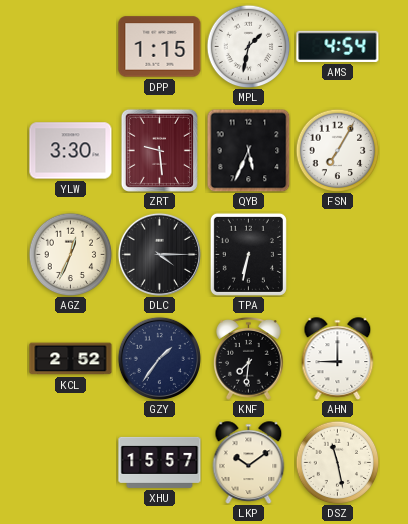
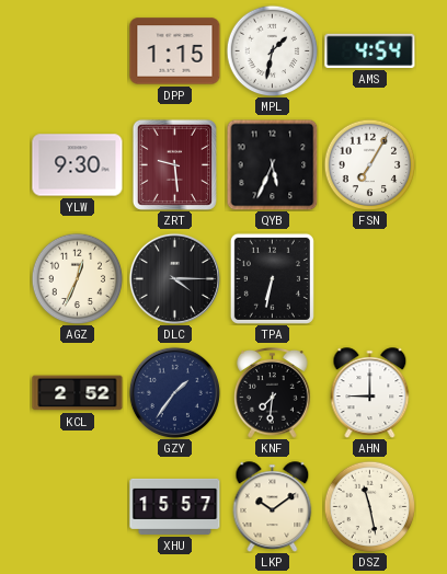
YLW: 3:30 -> 9:30
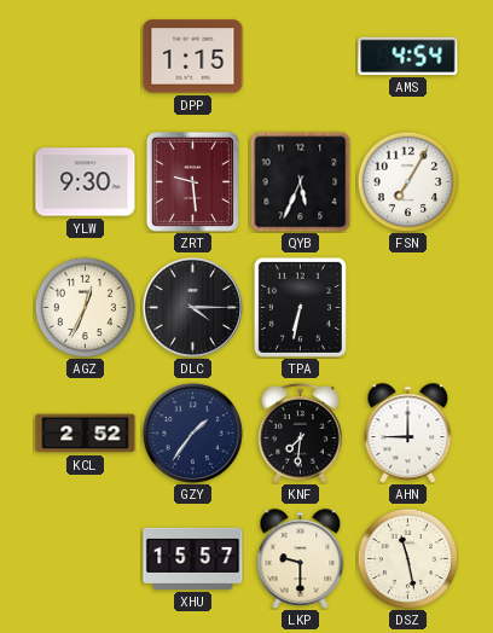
MPL: 1:32 -> none
LKP: 10:09 -> 9:30
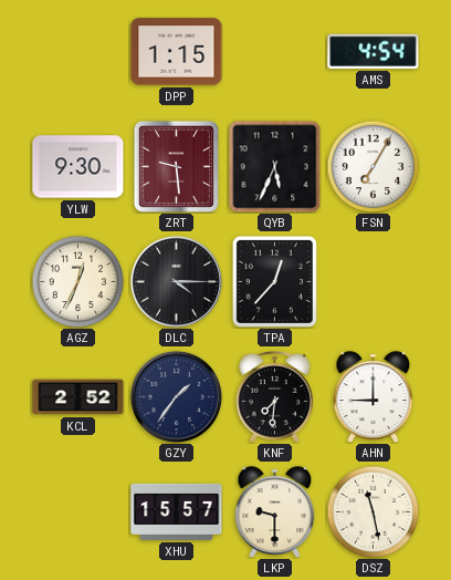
TPA: 6:32 -> 12:37
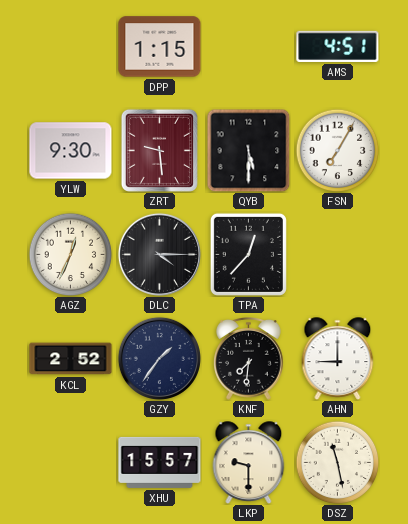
AMS: 4:54 -> 4:51
QYB: 5:34 -> 5:30
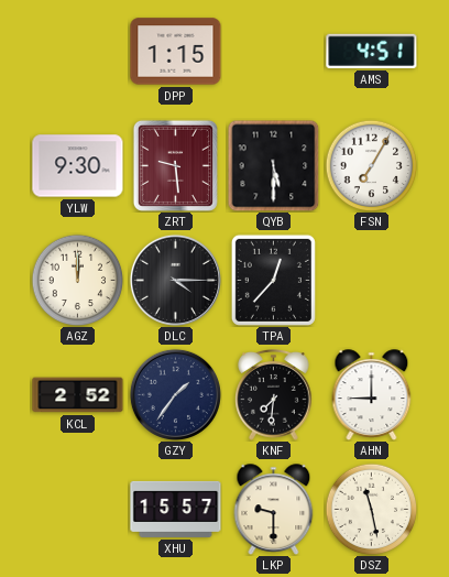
AGZ: 12:34 -> 12:00
